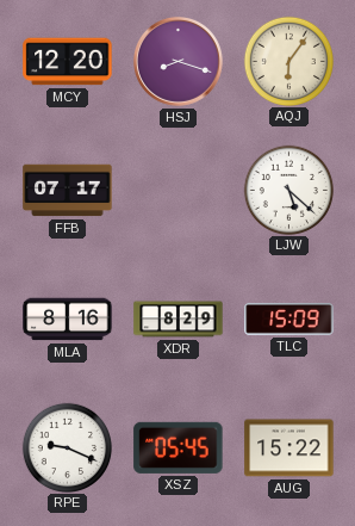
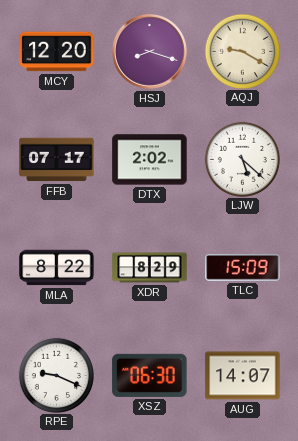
AQJ: 6:06 -> 9:20
DTX: none -> 2:02
MLA: 8:16 -> 8:22
XSZ: 05:45 -> 06:30
AUG: 15:22 -> 14:07
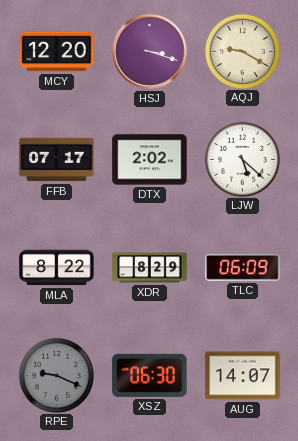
HSJ: 8:18 -> 3:18
TLC: 15:09 -> 06:09
RPE dial: white -> grey
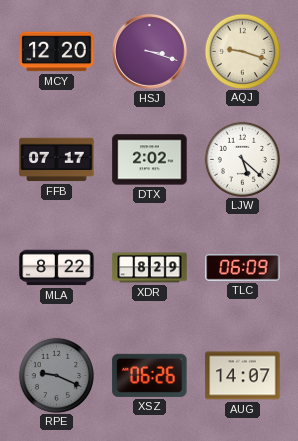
AQJ: 9:20 -> 9:18
XSZ: 06:30 -> 06:26
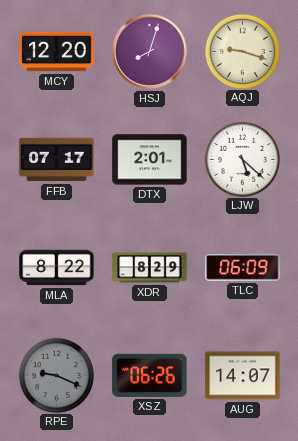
HSJ: 3:18 -> 8:03
DTX: 2:02 -> 2:01
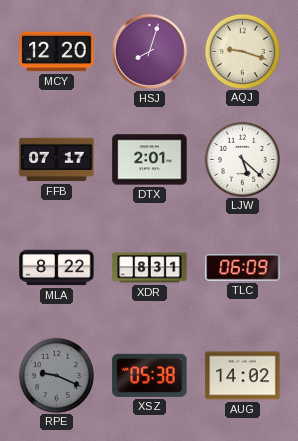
XDR: 8:29 -> 8:31
XSZ: 06:26 -> 05:38
AUG: 14:07 -> 14:02
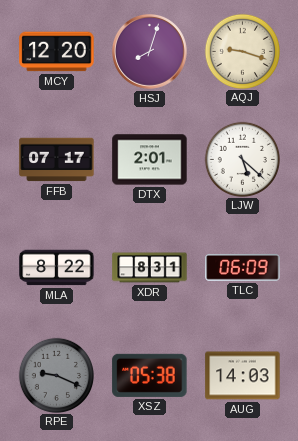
AUG: 14:02 -> 14:03
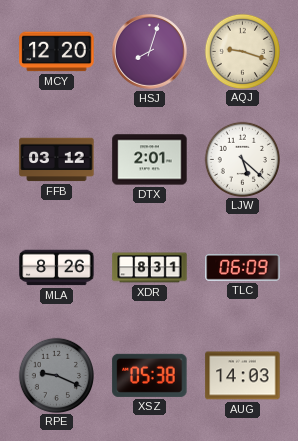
FFB: 07:17 -> 03:12
MLA: 8:22 -> 8:26
